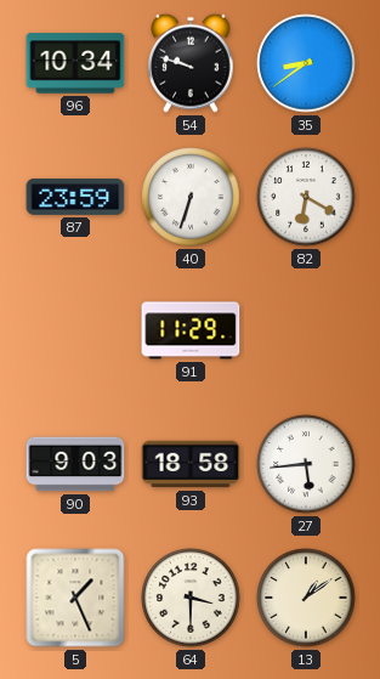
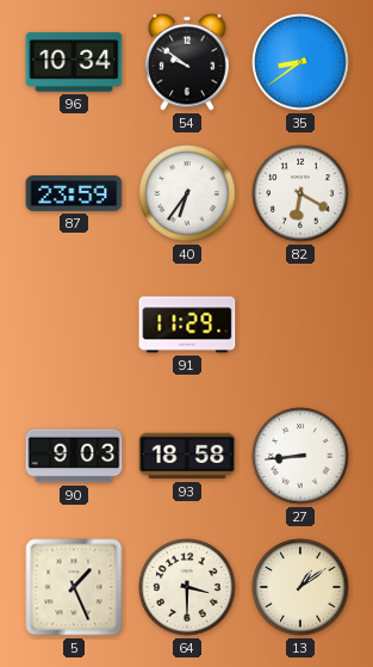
54: 9:48 -> 9:51
40: 6:33 -> 6:36
27: 5:44 -> 8:44
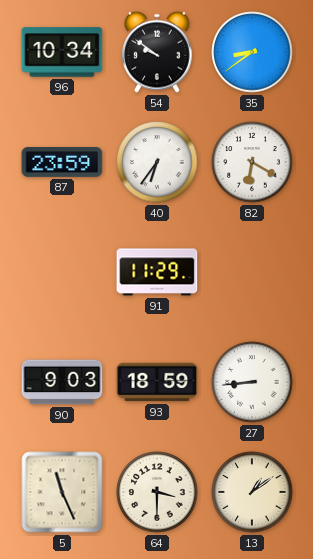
93: 18:58 -> 18:59
5: 1:26 -> 11:26
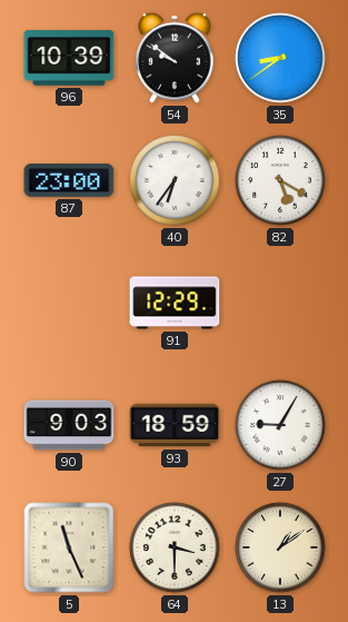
96: 10:34 -> 10:39
87: 23:59 -> 23:00
82: 6:20 -> 5:20
91: 11:29 -> 12:29
27: 8:44 -> 9:05
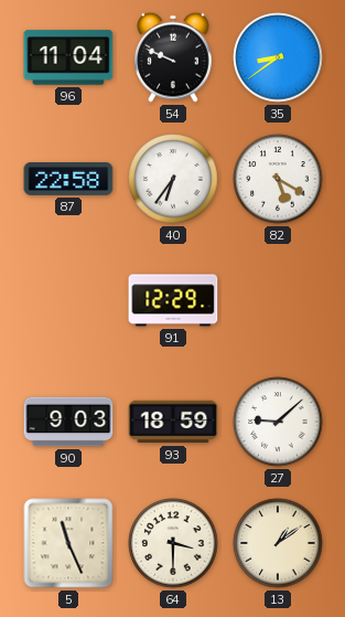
96: 10:39 -> 11:04
54: 9:51 -> 9:49
87: 23:00 -> 22:58
27: 9:05 -> 9:08
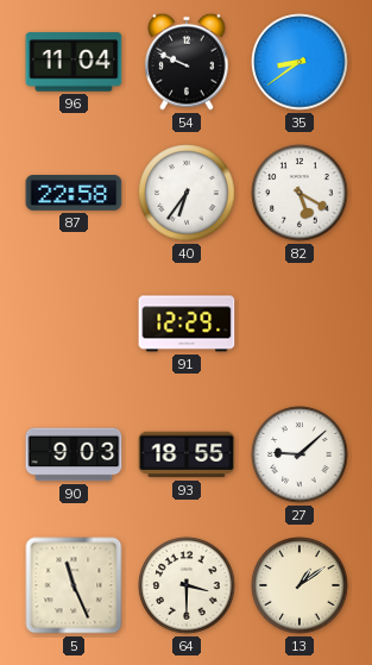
93: 18:59 -> 18:55
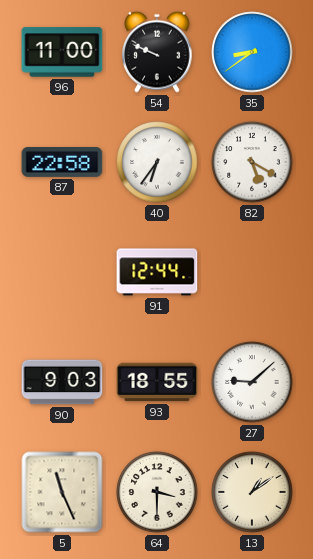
96: 11:04 -> 11:00
91: 12:29 -> 12:44
